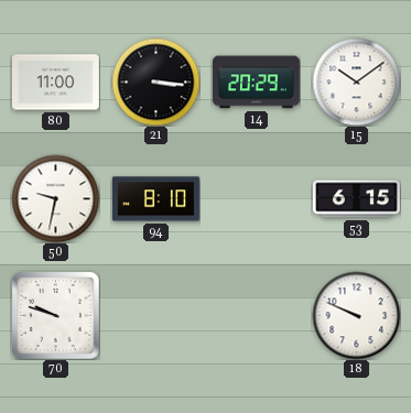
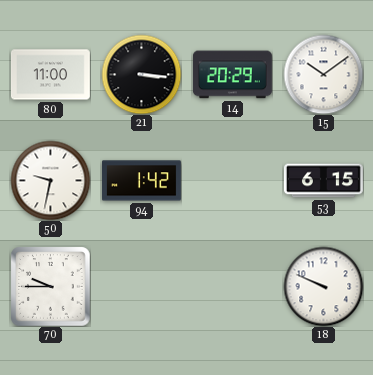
94: 8:10 -> 1:42
70: 9:48 -> 9:45
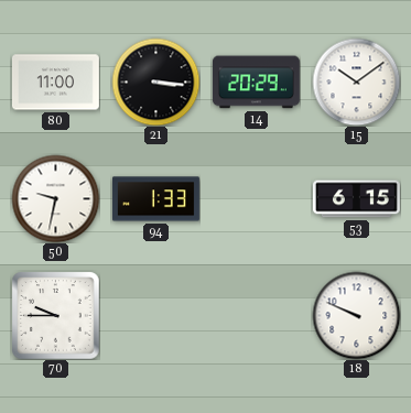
94: 1:42 -> 1:33
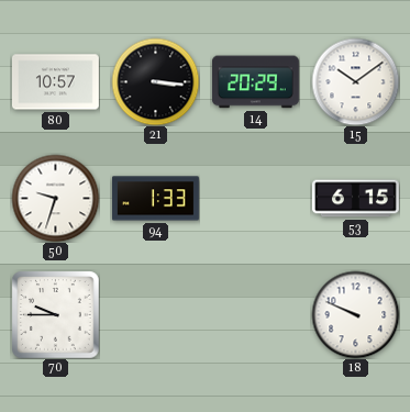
80: 11:00 -> 10:57
50: 9:32 -> 9:33
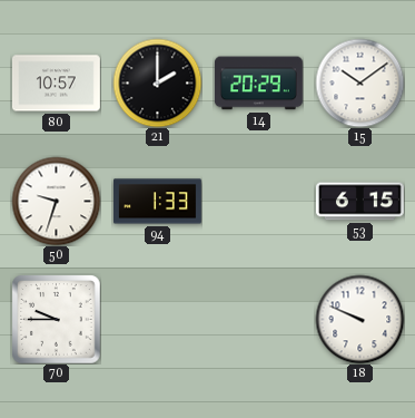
21: 3:16 -> 2:00
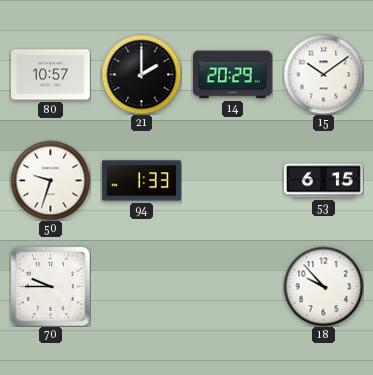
18: 9:49 -> 9:53
